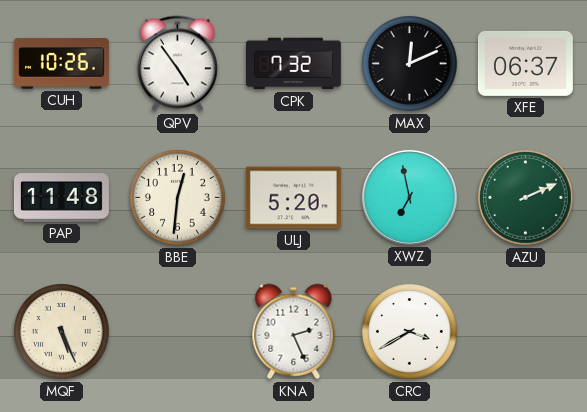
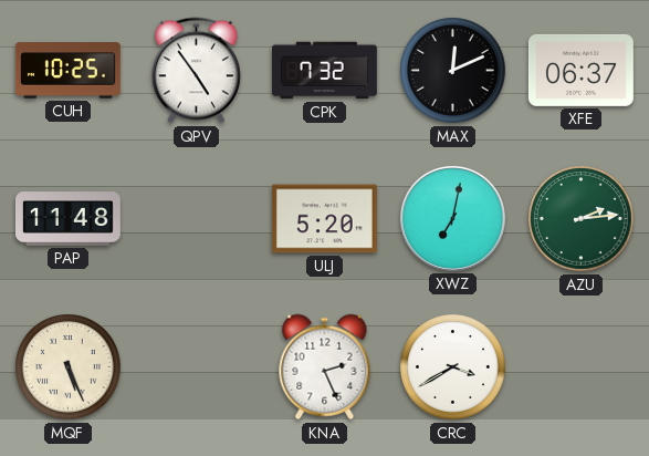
CUH: 10:26 -> 10:25
BBE: 12:31 -> none
XWZ: 6:58 -> 7:02
AZU: 2:11 -> 2:14
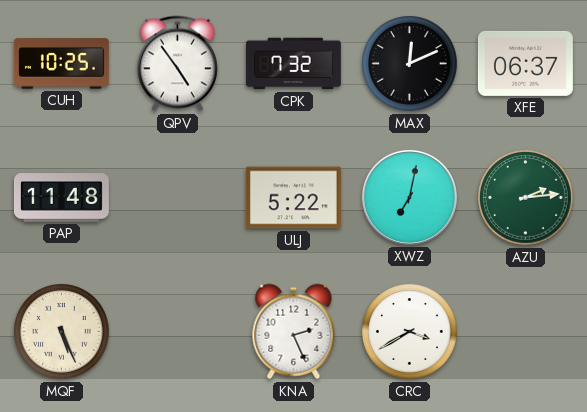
ULJ: 5:20 -> 5:22
